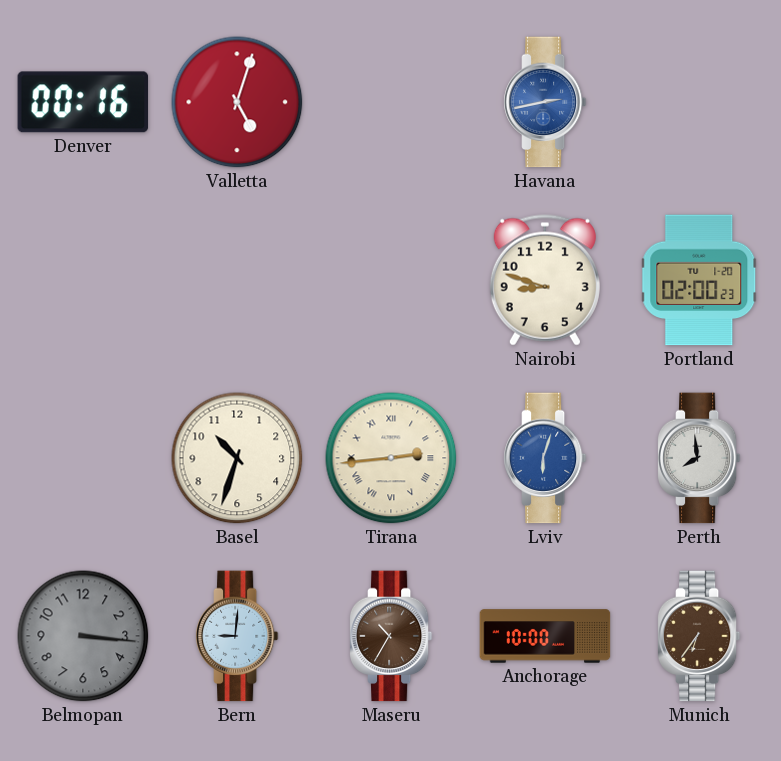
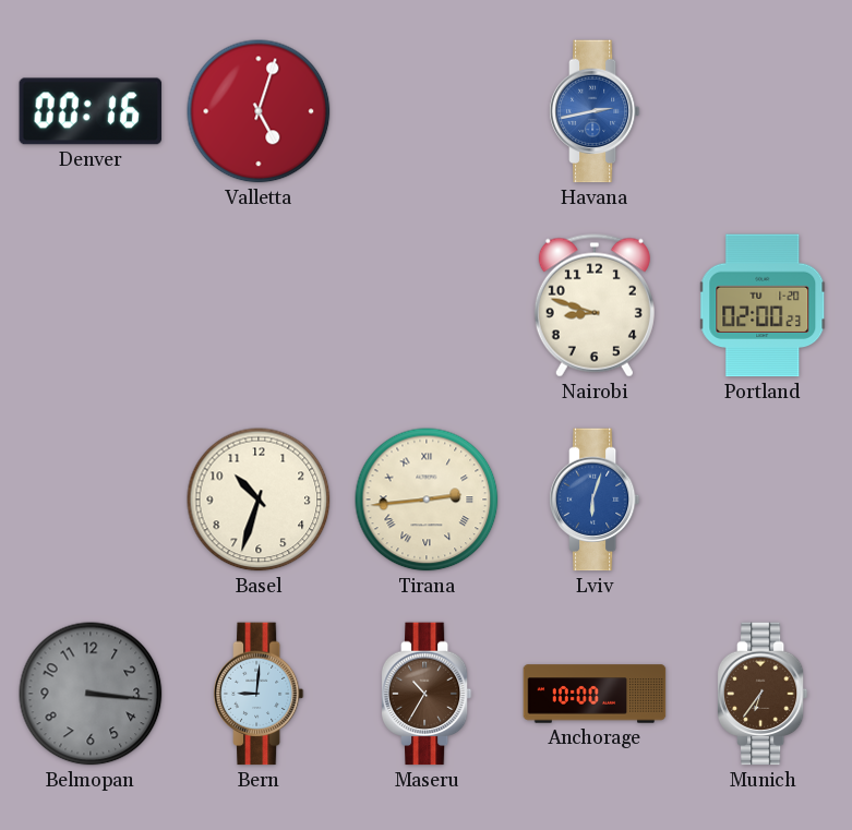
Perth: 7:59 -> none
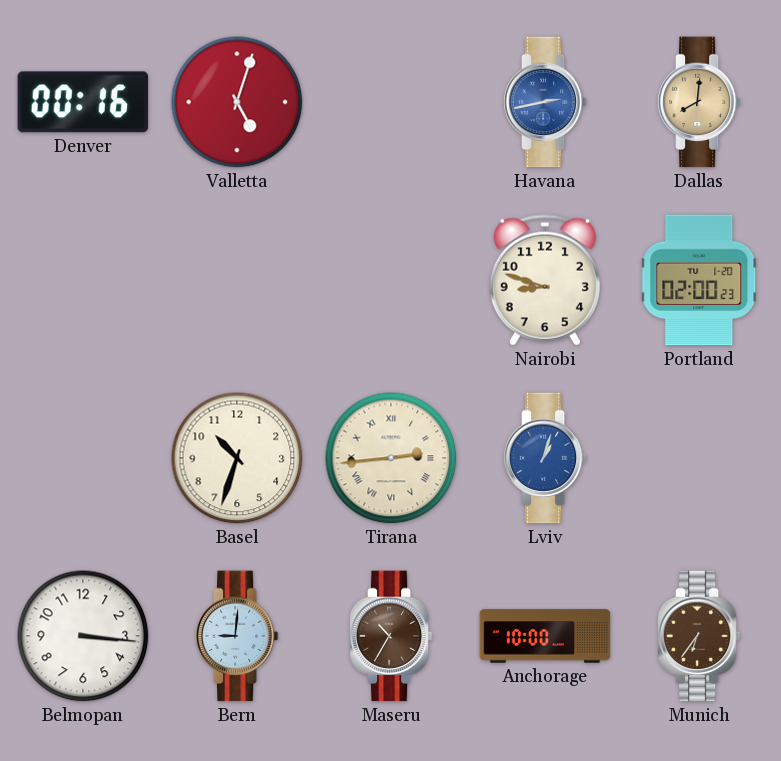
Dallas: none -> 8:01
Lviv: 6:03 -> 1:03
Belmopan dial: grey -> white
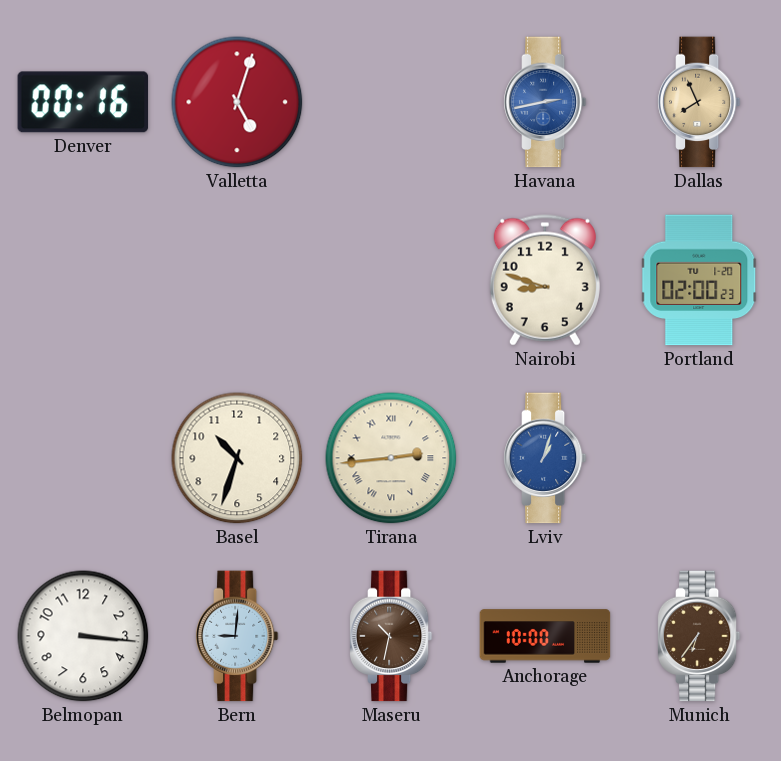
Dallas: 8:01 -> 7:56
Maseru: 10:35 -> 10:32
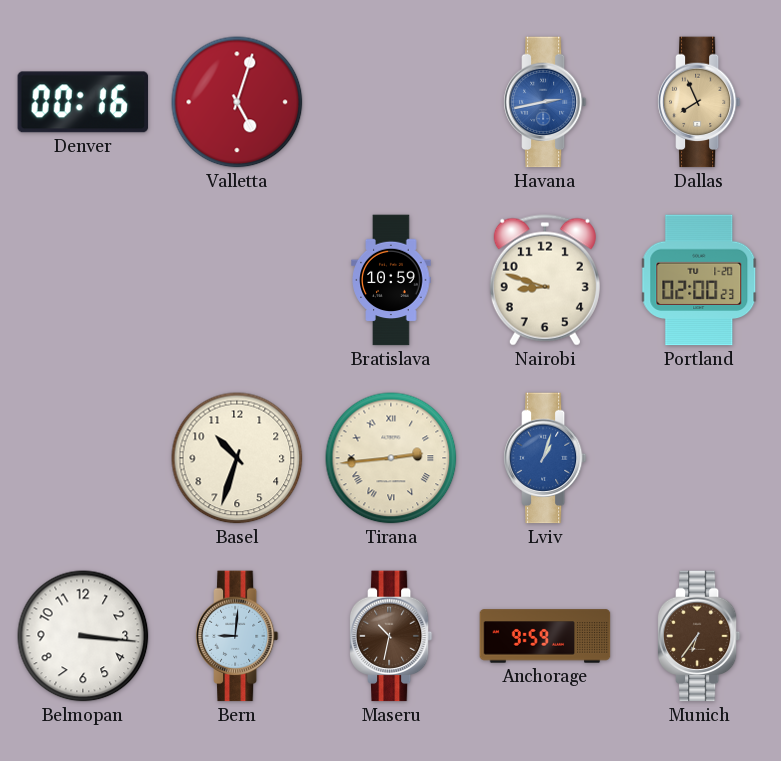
Bratislava: none -> 10:59
Anchorage: 10:00 -> 9:59
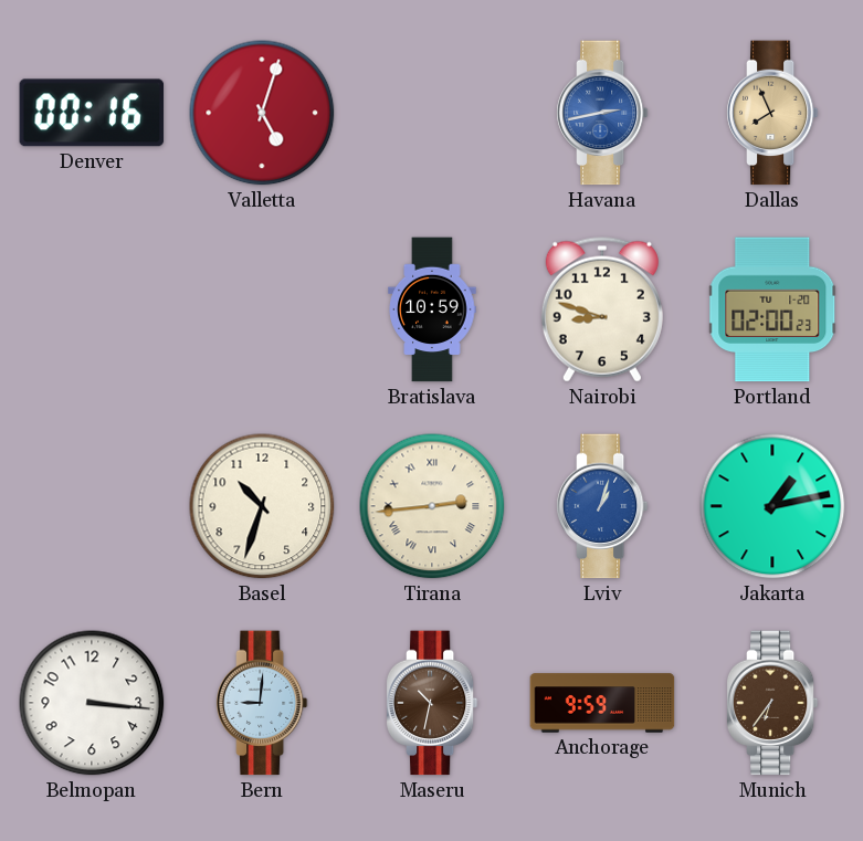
Jakarta: none -> 1:13
